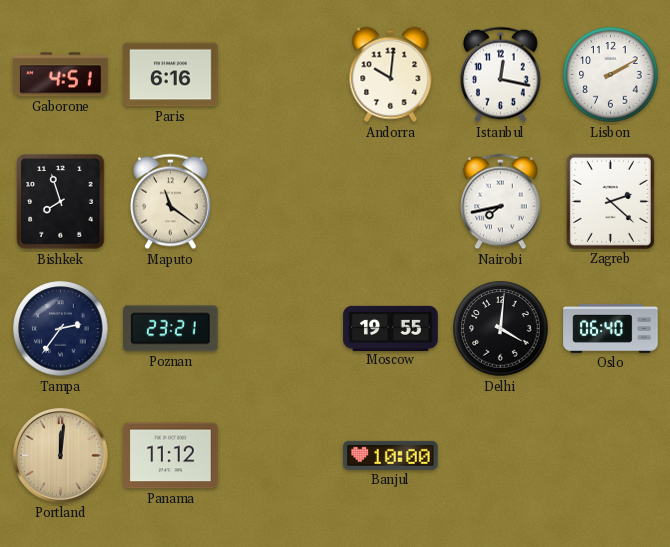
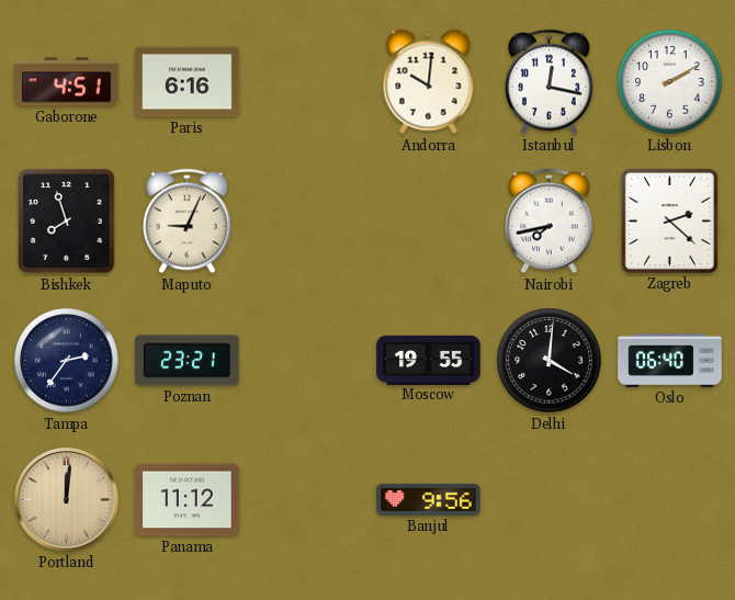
Maputo: 11:21 -> 9:04
Banjul: 10:00 -> 9:56
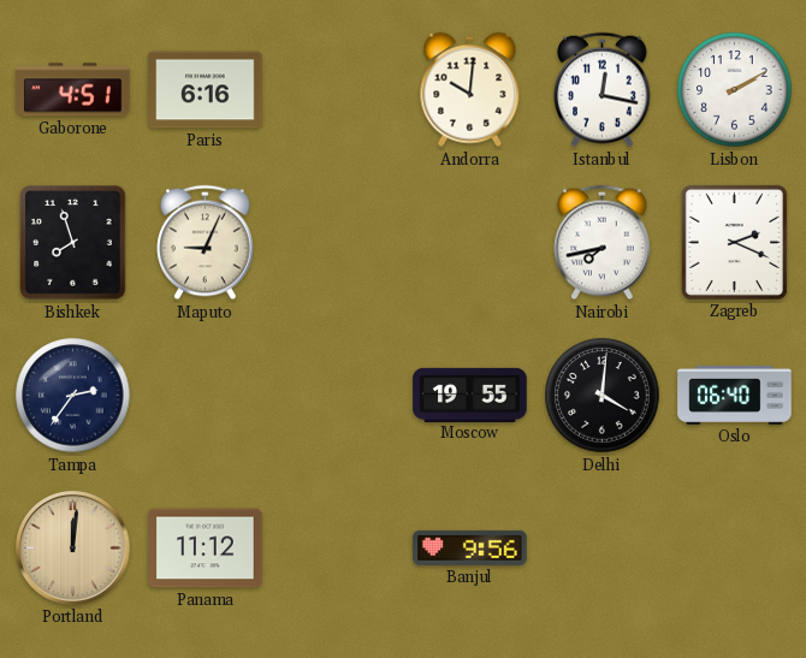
Zagreb: 2:22 -> 2:19
Poznan: 23:21 -> none
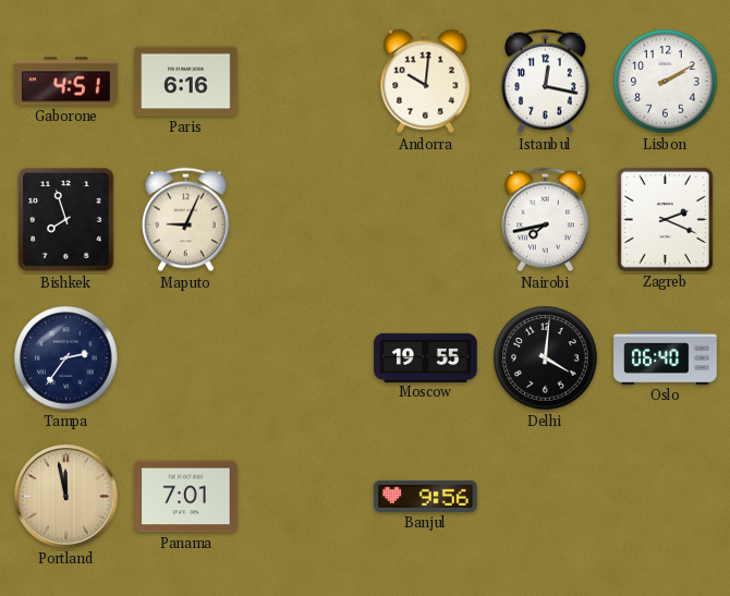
Portland: 12:01 -> 11:58
Panama: 11:12 -> 7:01
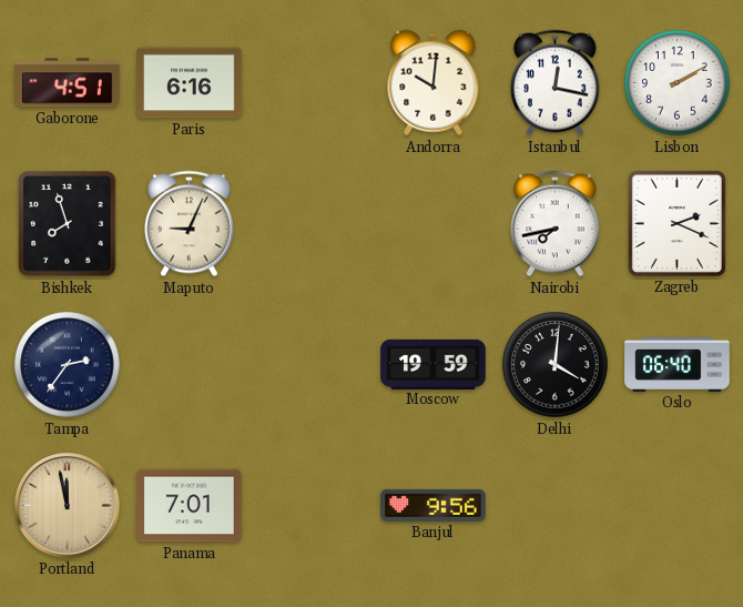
Moscow: 19:55 -> 19:59
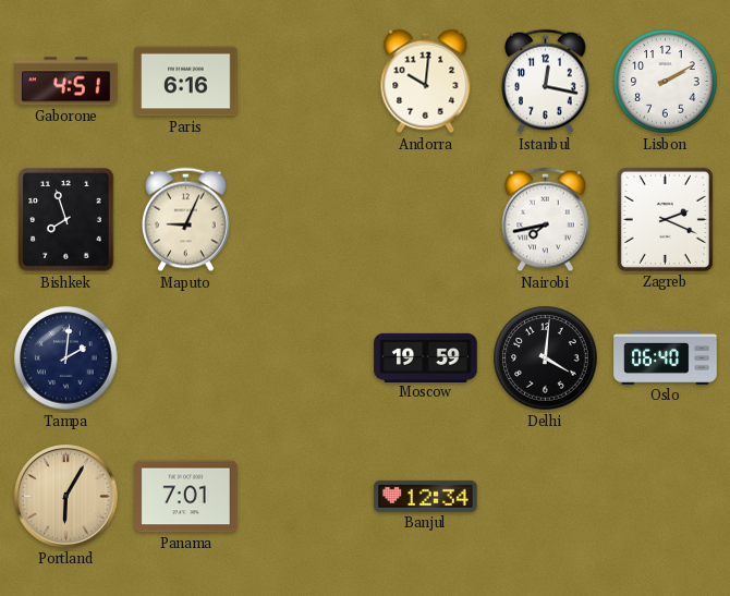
Tampa: 2:36 -> 2:01
Portland: 11:58 -> 6:05
Banjul: 9:56 -> 12:34
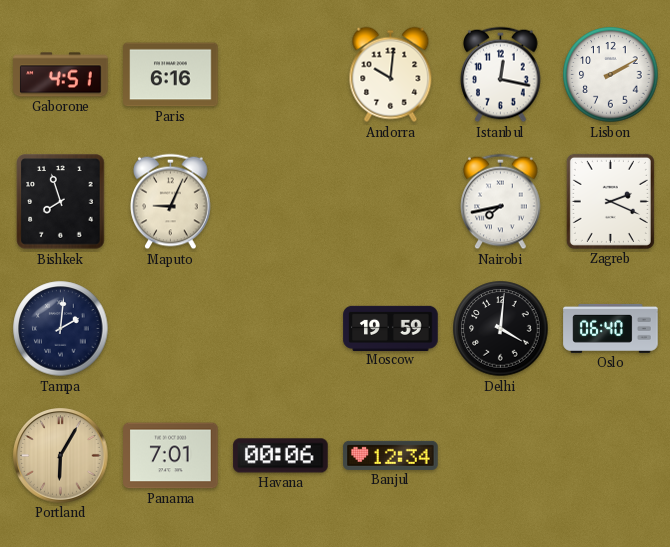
Havana: none -> 00:06
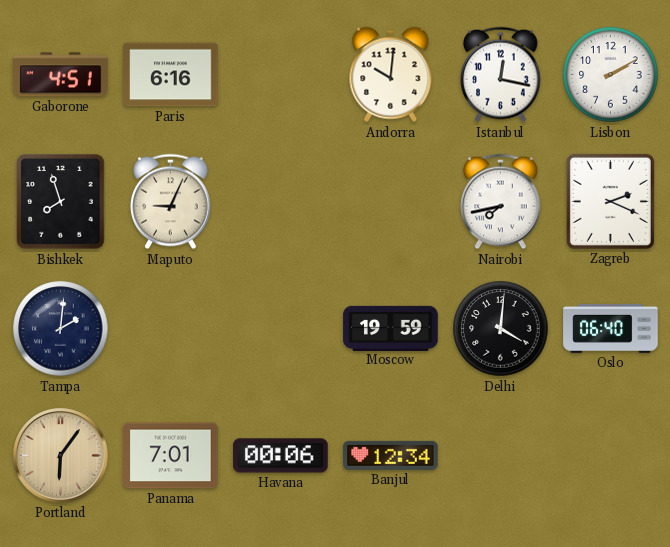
Portland: 6:05 -> 6:06
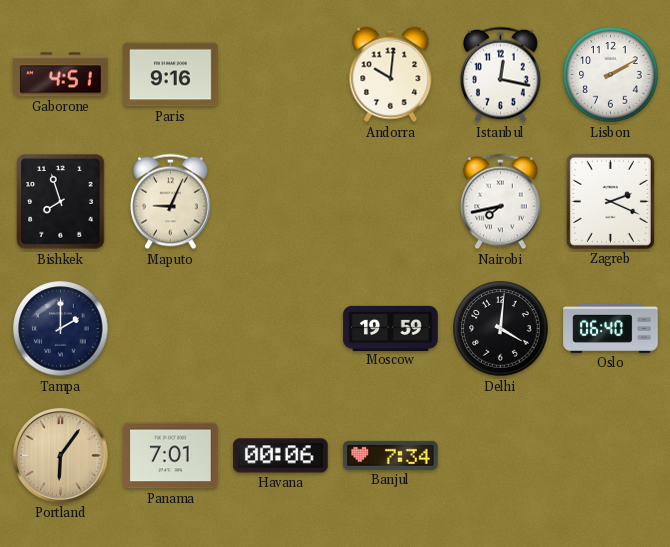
Paris: 6:16 -> 9:16
Tampa: 2:01 -> 2:00
Banjul: 12:34 -> 7:34
